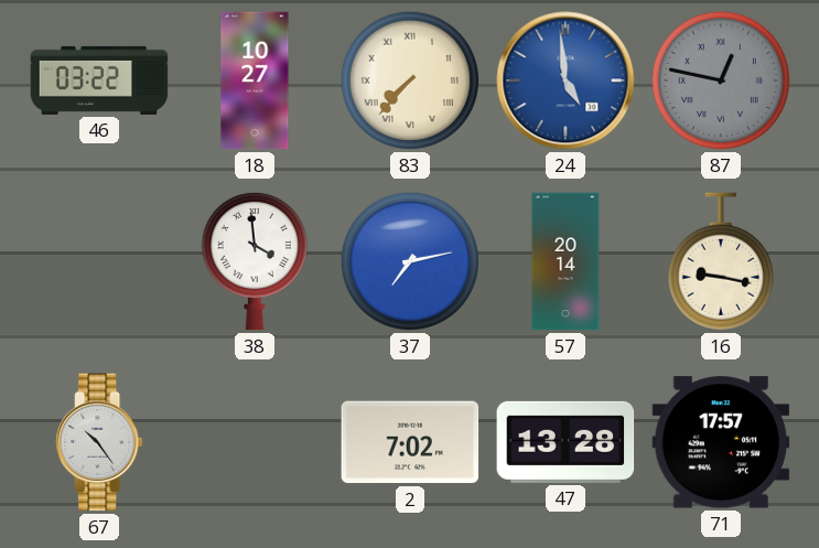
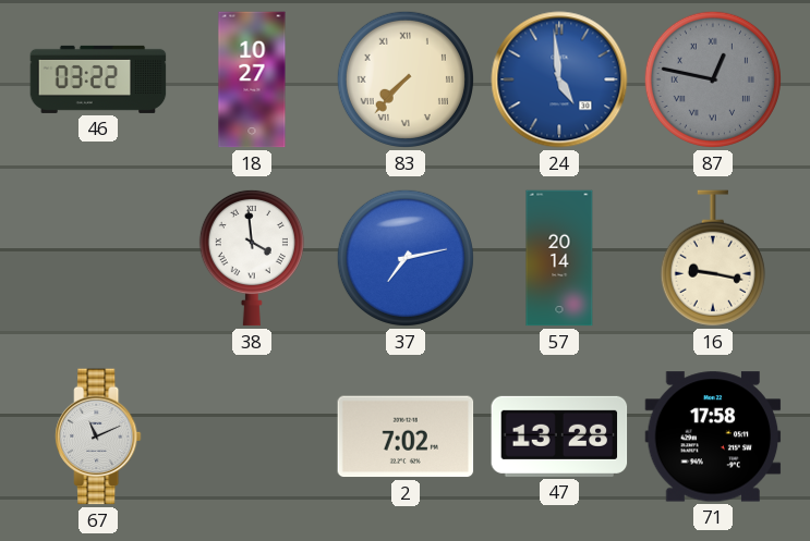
67: 10:24 -> 11:11
71: 17:57 -> 17:58
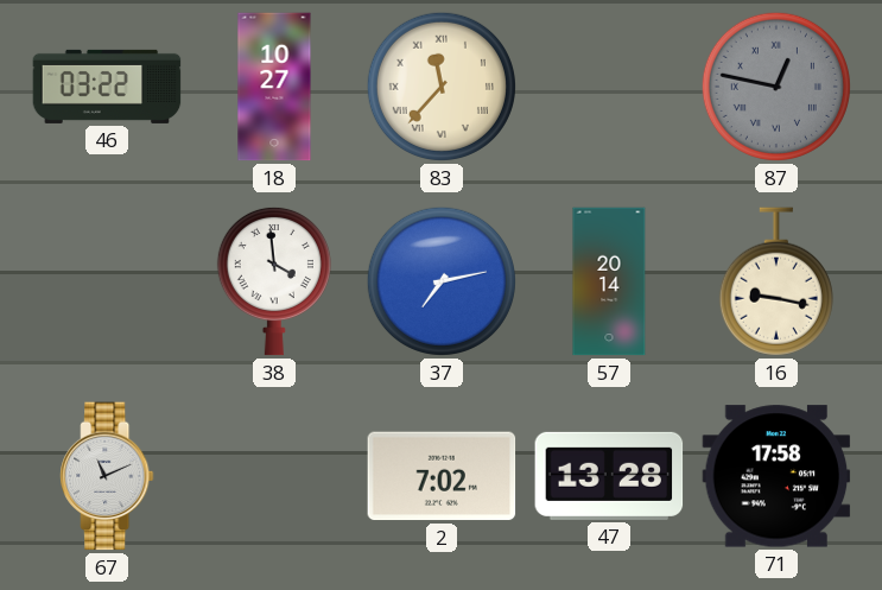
83: 7:37 -> 11:37
24: 4:59 -> none
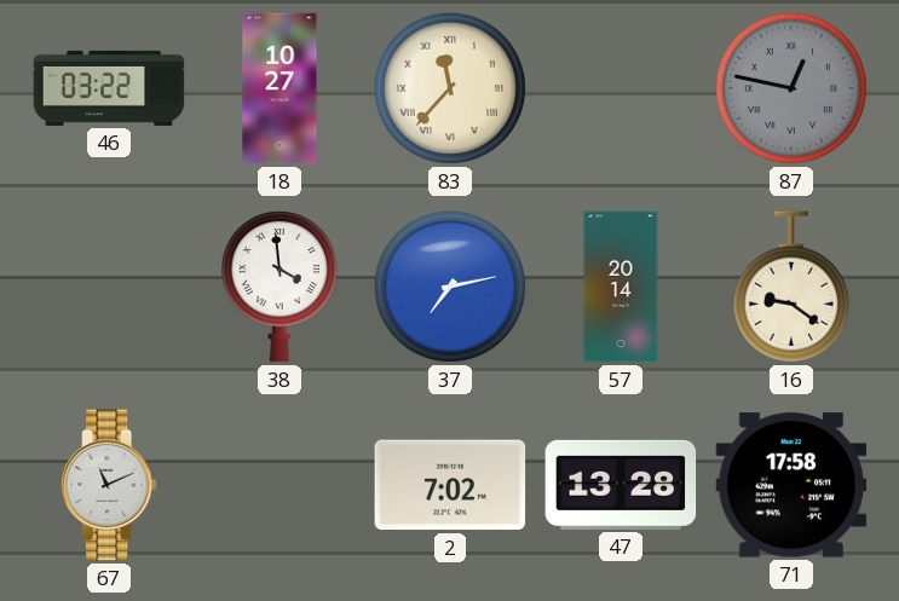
16: 9:17 -> 9:21
